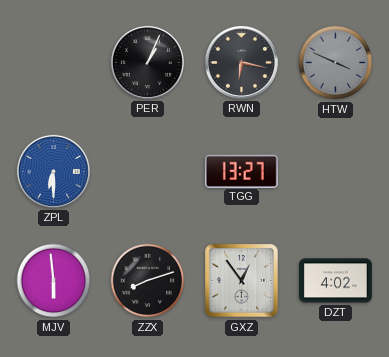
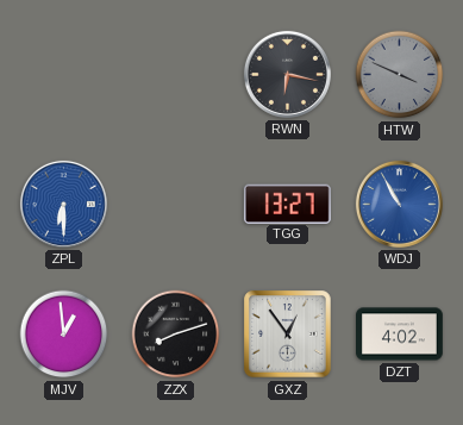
PER: 1:04 -> none
WDJ: none -> 10:55
MJV: 5:59 -> 12:59
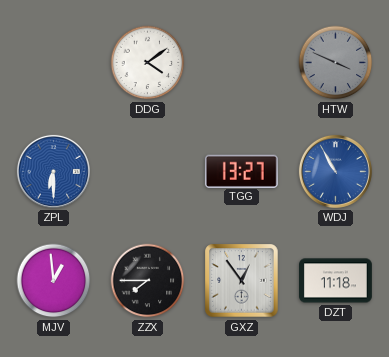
DDG: none -> 4:09
RWN: 6:17 -> none
ZZX: 8:12 -> 7:45
DZT: 4:02 -> 11:18
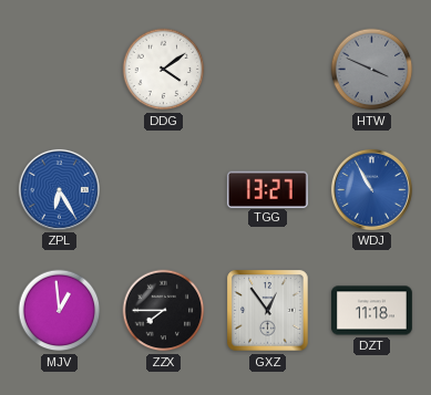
ZPL: 6:30 -> 6:25
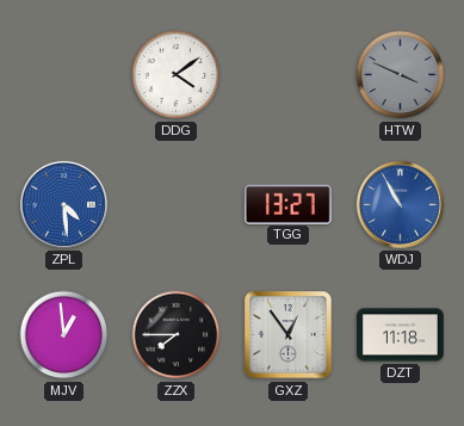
ZPL: 6:25 -> 4:29
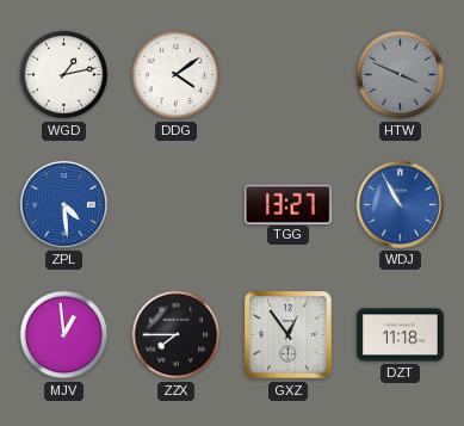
WGD: none -> 1:13
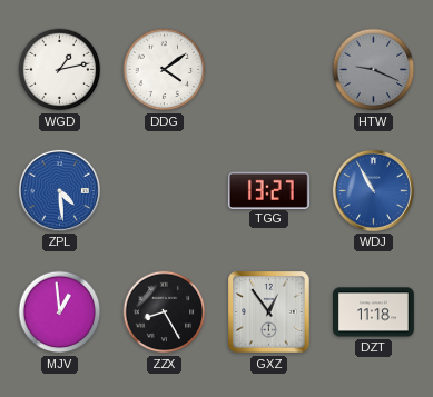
HTW: 3:49 -> 9:19
ZZX: 7:45 -> 8:25
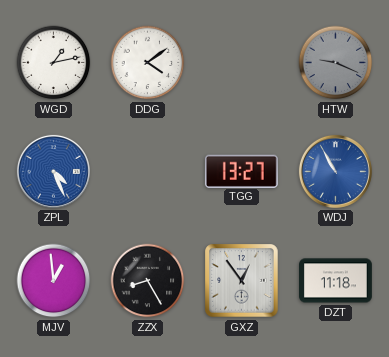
ZPL: 4:29 -> 4:26
